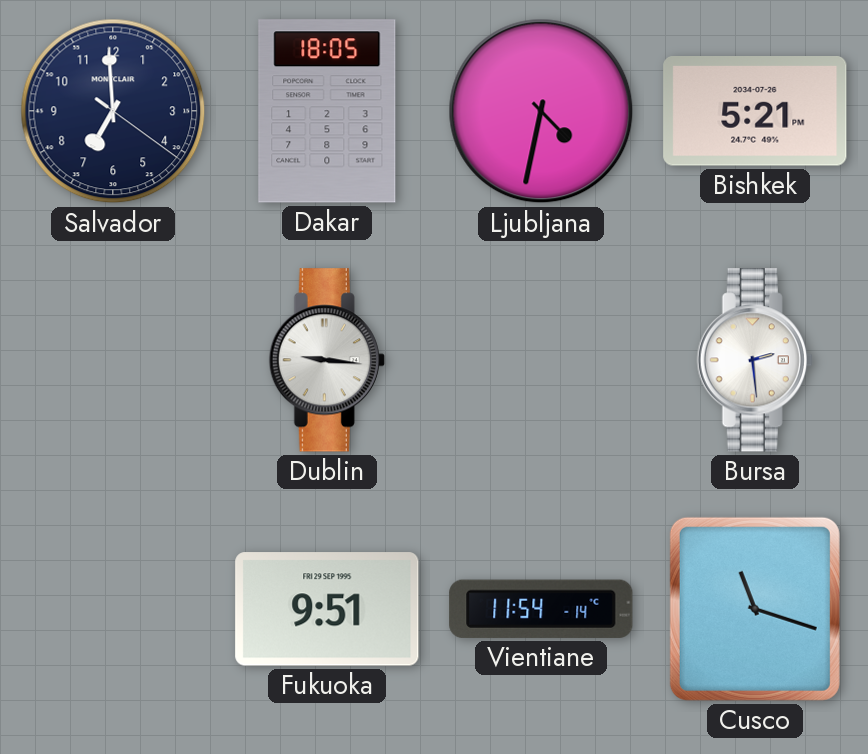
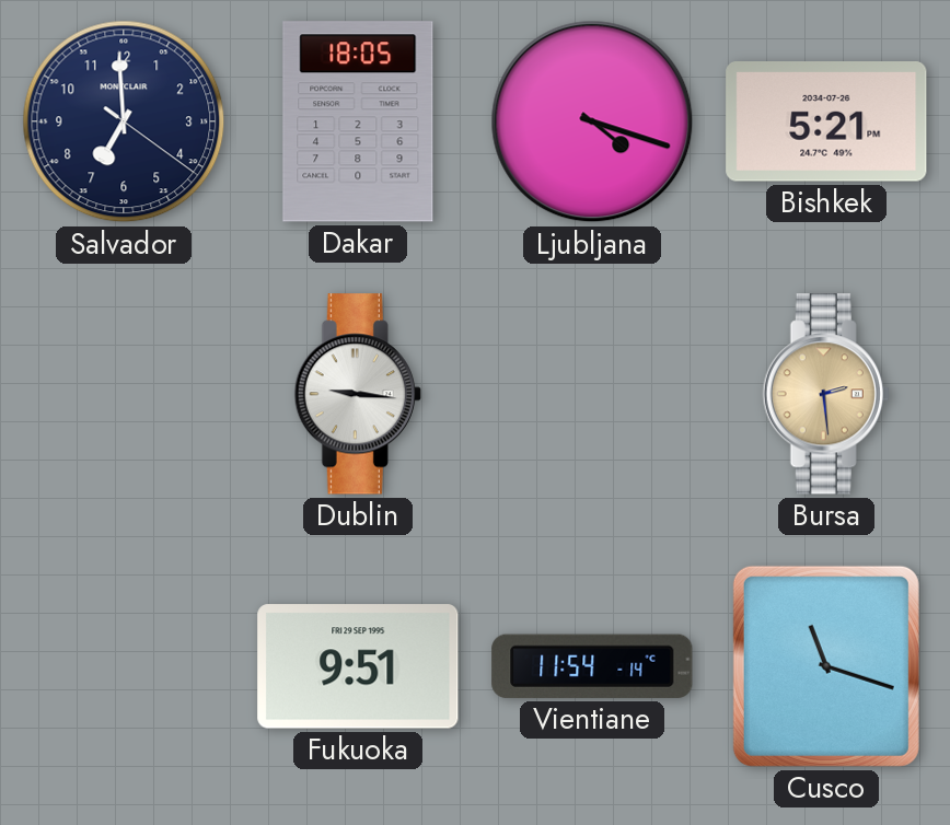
Ljubljana: 4:32 -> 4:18
Bursa dial: white -> champagne
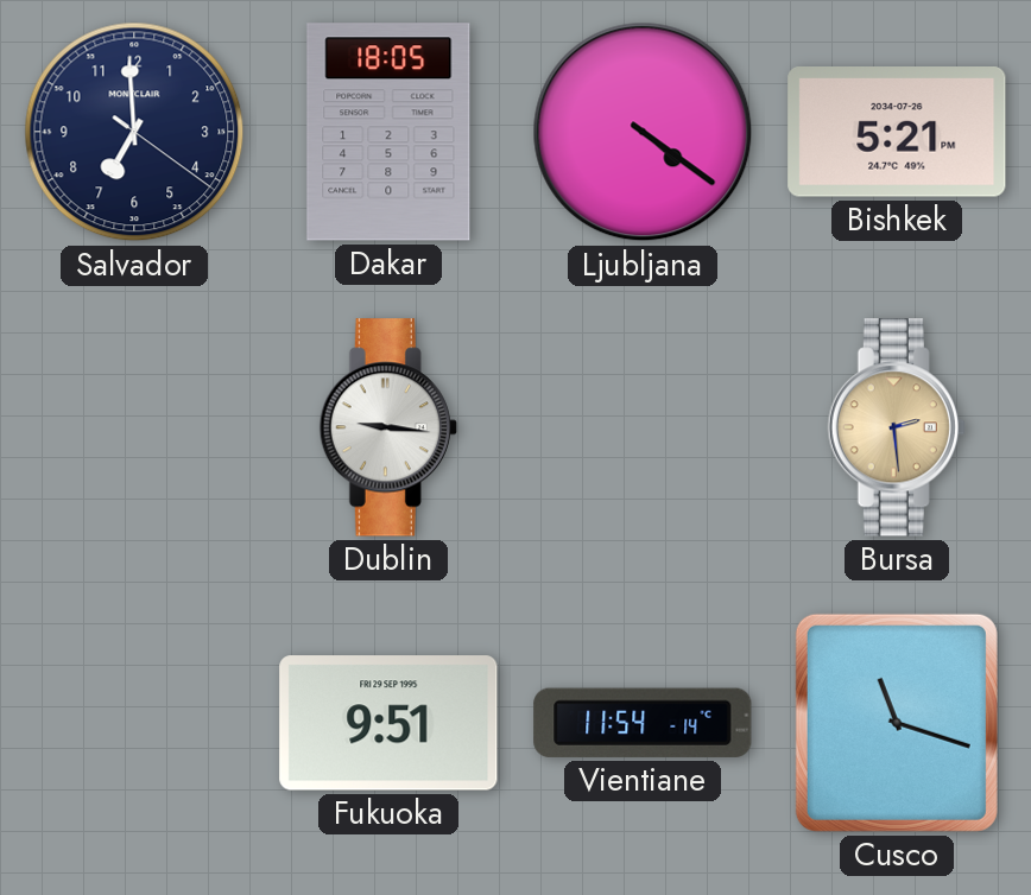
Ljubljana: 4:18 -> 4:21
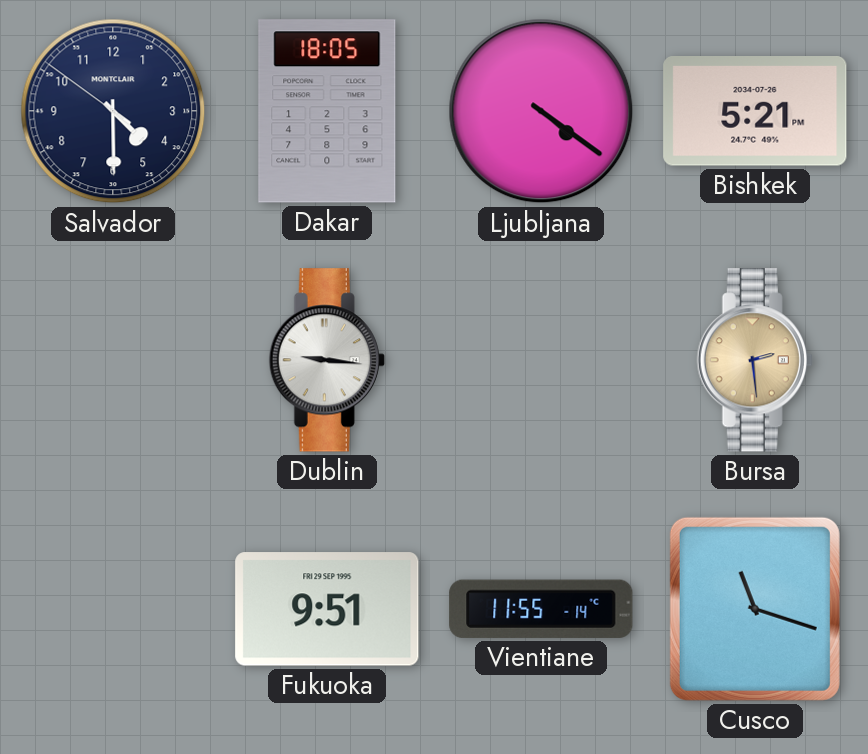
Salvador: 6:59 -> 4:29
Vientiane: 11:54 -> 11:55
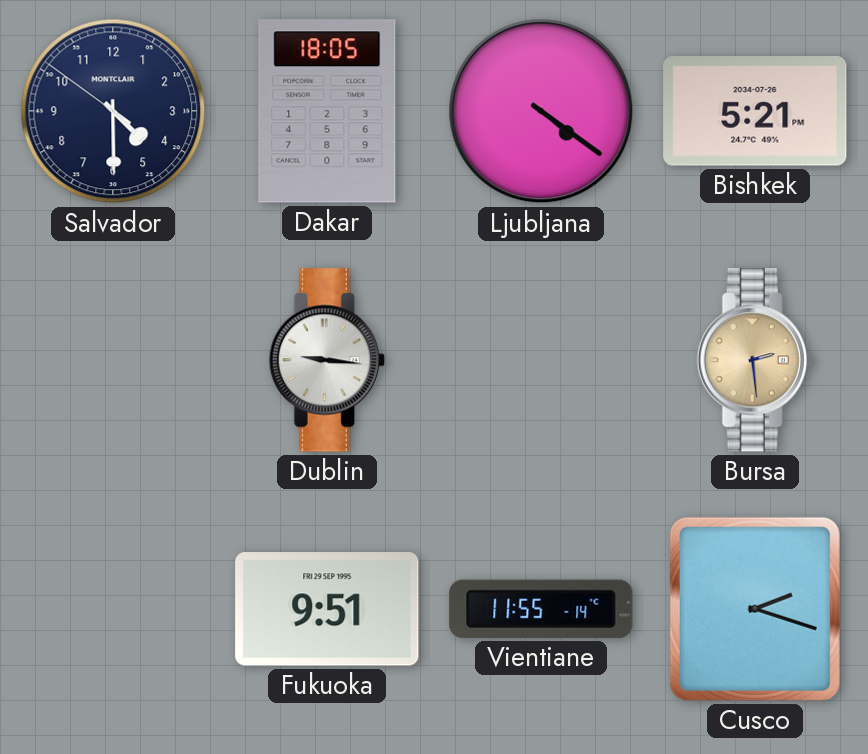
Cusco: 11:18 -> 2:18
